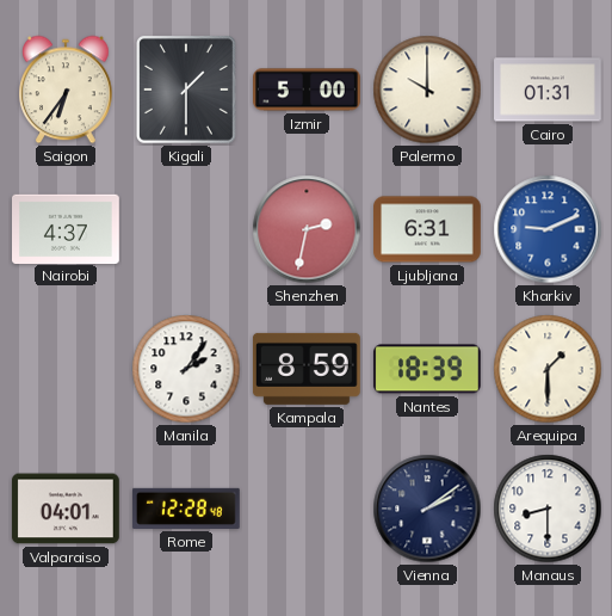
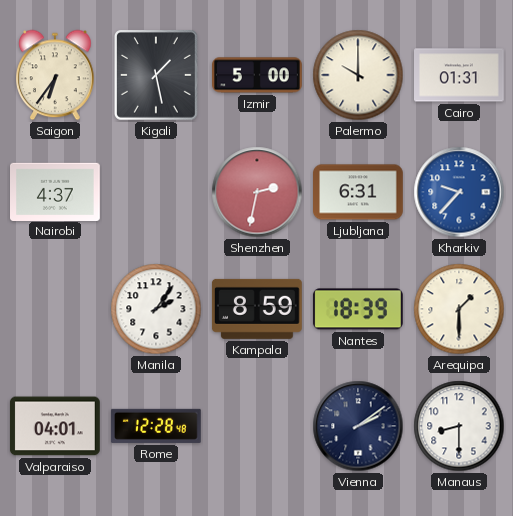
Kigali: 1:30 -> 1:28
Kharkiv: 9:11 -> 9:37
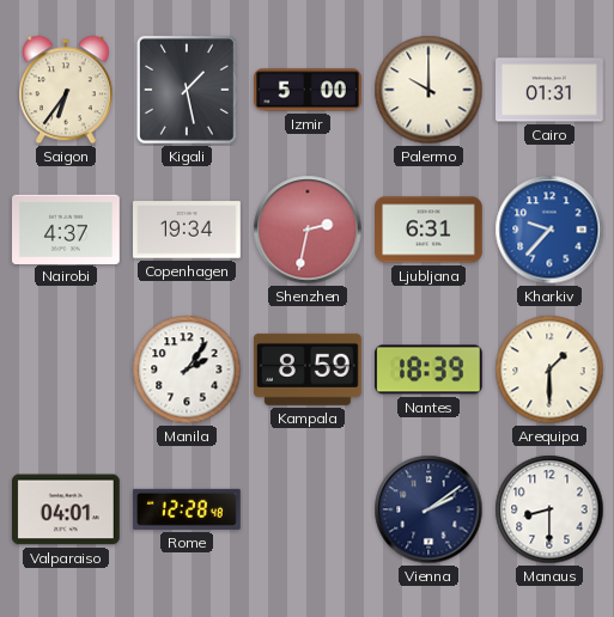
Copenhagen: none -> 19:34
